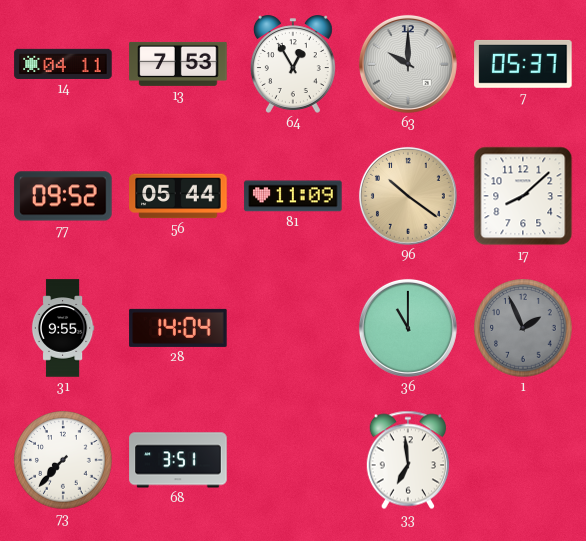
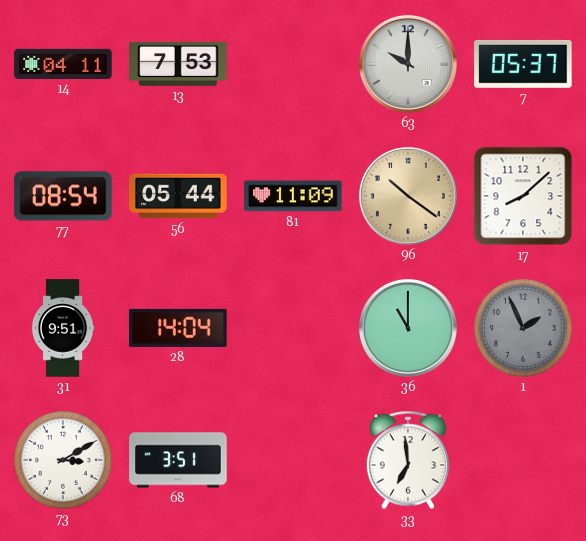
64: 12:55 -> none
77: 09:52 -> 08:54
31: 9:55 -> 9:51
73: 7:37 -> 3:10
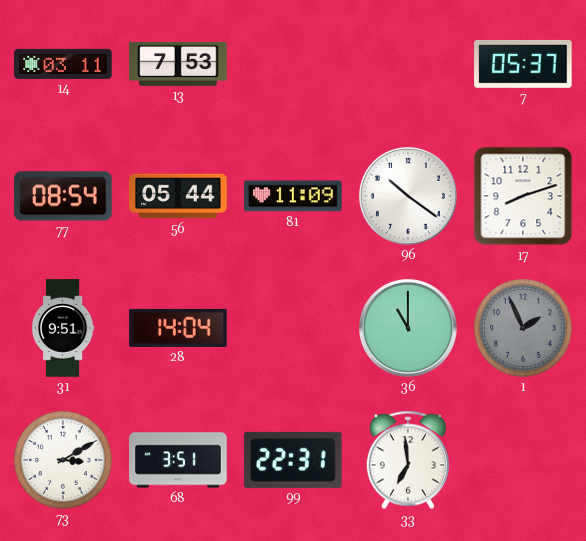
14: 04:11 -> 03:11
63: 10:00 -> none
96 dial: champagne -> white
17: 8:08 -> 8:12
99: none -> 22:31
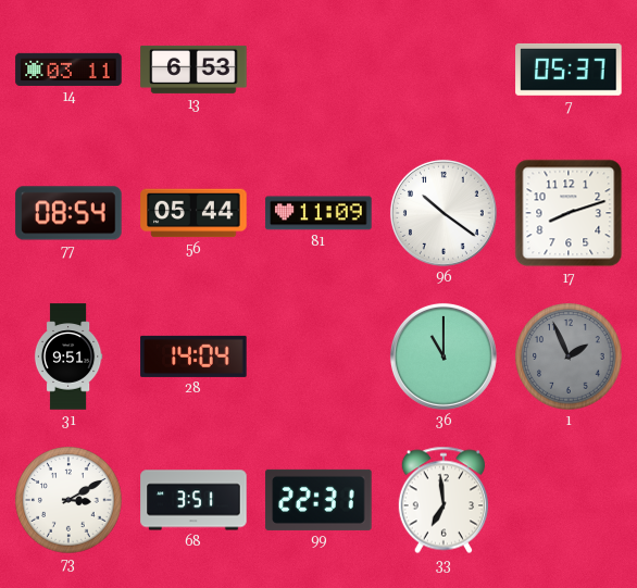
13: 7:53 -> 6:53
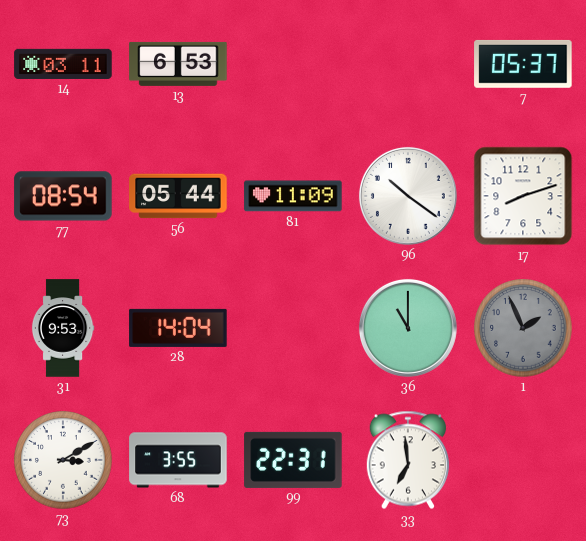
31: 9:51 -> 9:53
68: 3:51 -> 3:55
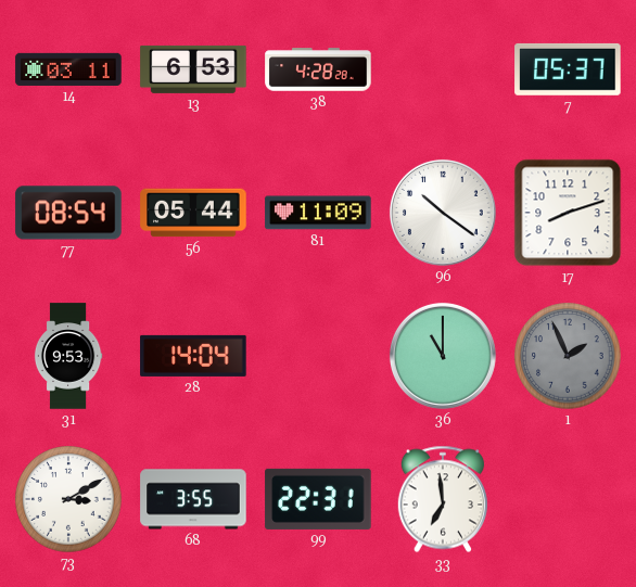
38: none -> 4:28
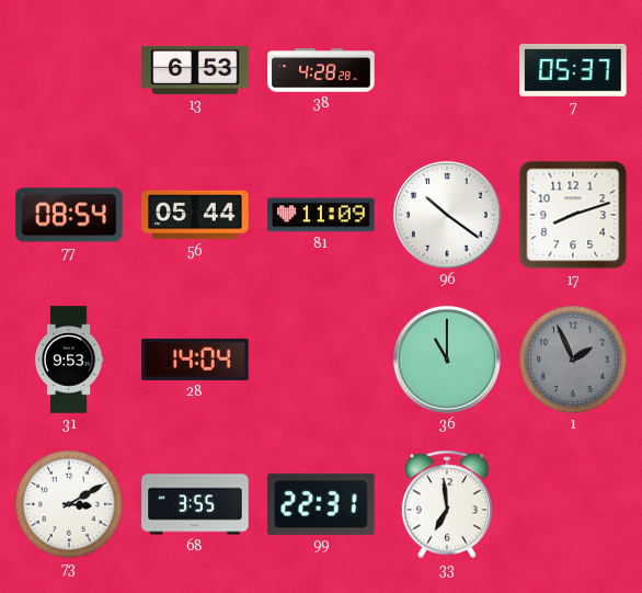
14: 03:11 -> none
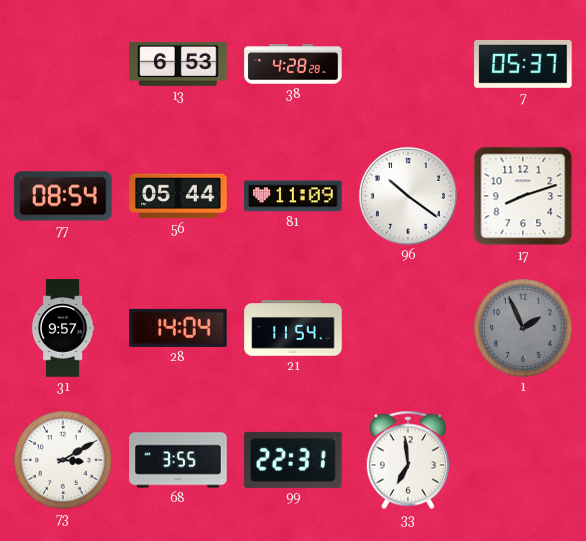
31: 9:53 -> 9:57
21: none -> 11:54
36: 11:00 -> none
